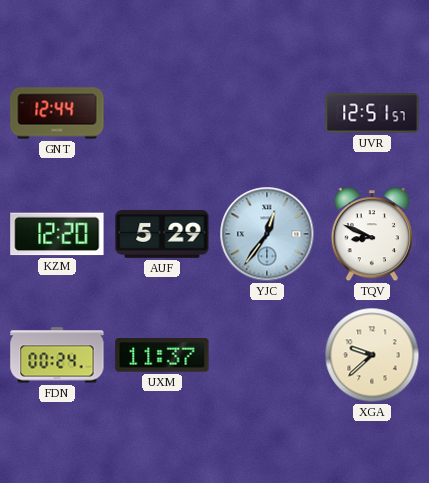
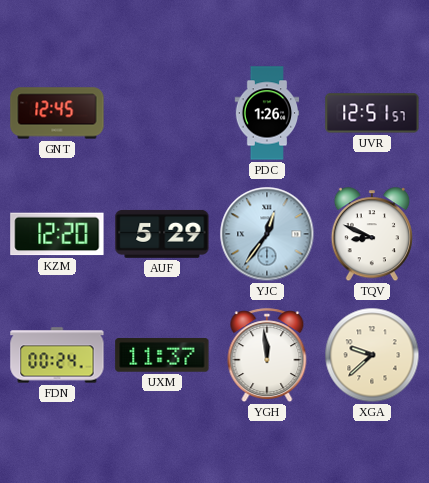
GNT: 12:44 -> 12:45
PDC: none -> 1:26
YGH: none -> 11:59
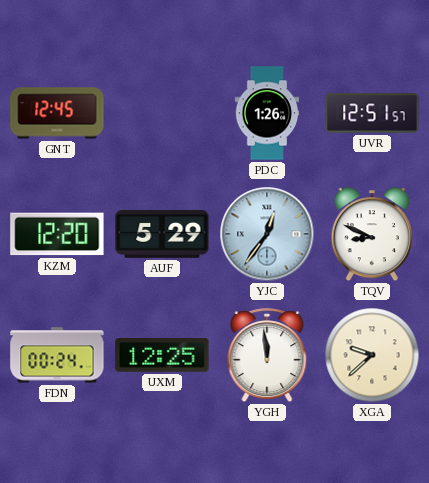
UXM: 11:37 -> 12:25
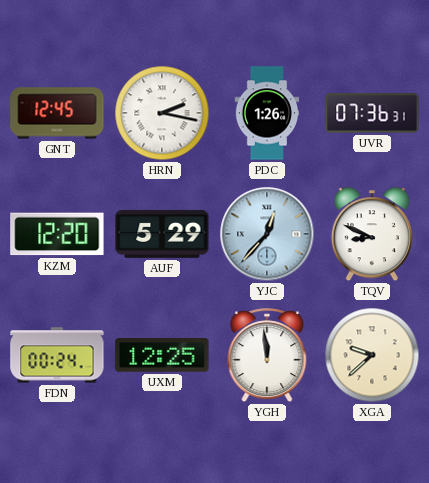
HRN: none -> 2:17
UVR: 12:51 -> 07:36
YJC: 12:36 -> 12:37
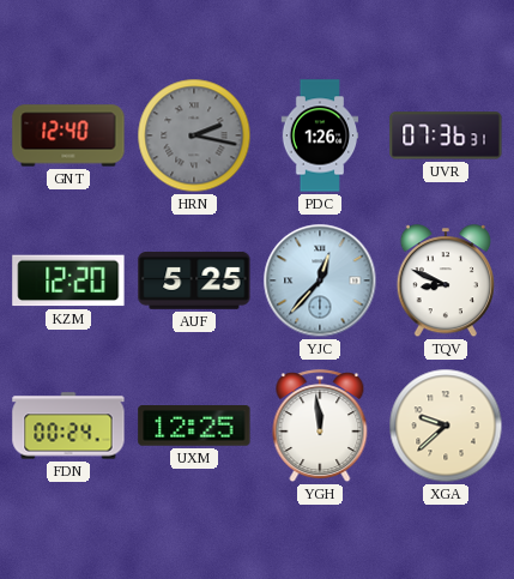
GNT: 12:45 -> 12:40
HRN dial: white -> grey
AUF: 5:29 -> 5:25
